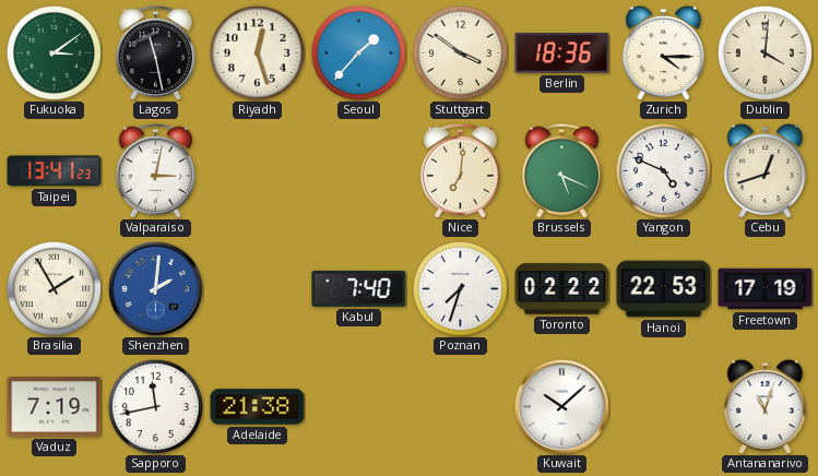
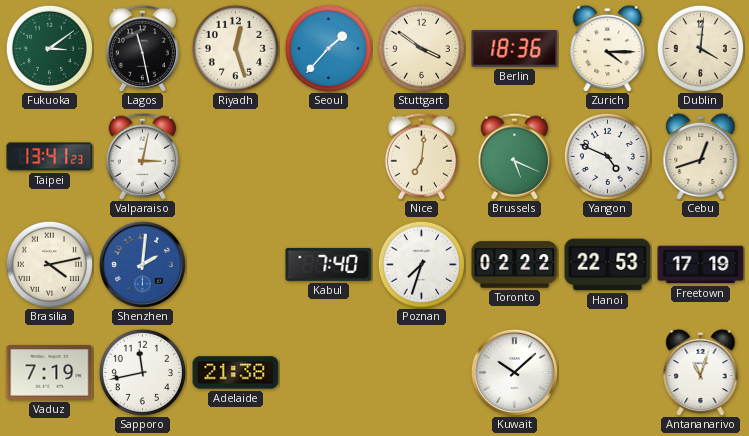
Brasilia: 1:55 -> 4:13
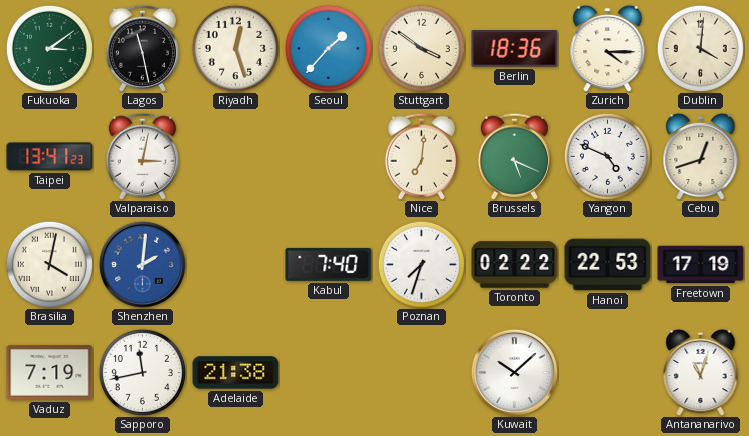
Brasilia: 4:13 -> 4:02
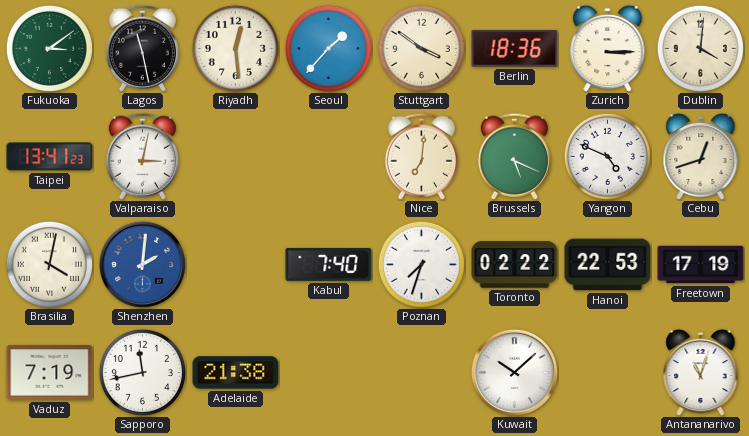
Riyadh: 12:27 -> 12:29
Zurich: 4:15 -> 3:15
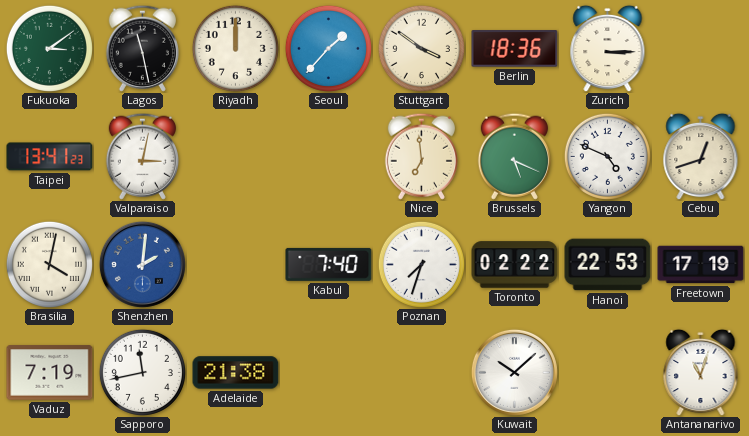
Riyadh: 12:29 -> 12:00
Dublin: 4:01 -> none
Nice: 7:01 -> 6:59
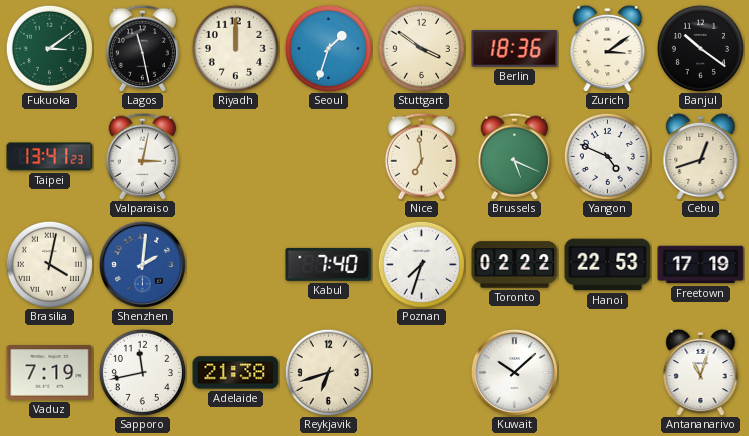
Seoul: 1:37 -> 1:33
Zurich: 3:15 -> 3:09
Banjul: none -> 10:21
Reykjavik: none -> 6:42
